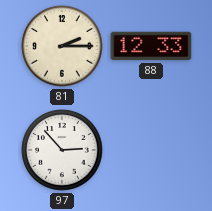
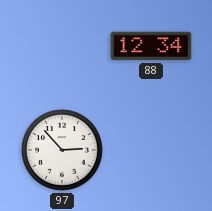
81: 2:15 -> none
88: 12:33 -> 12:34
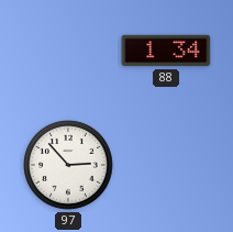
88: 12:34 -> 1:34
